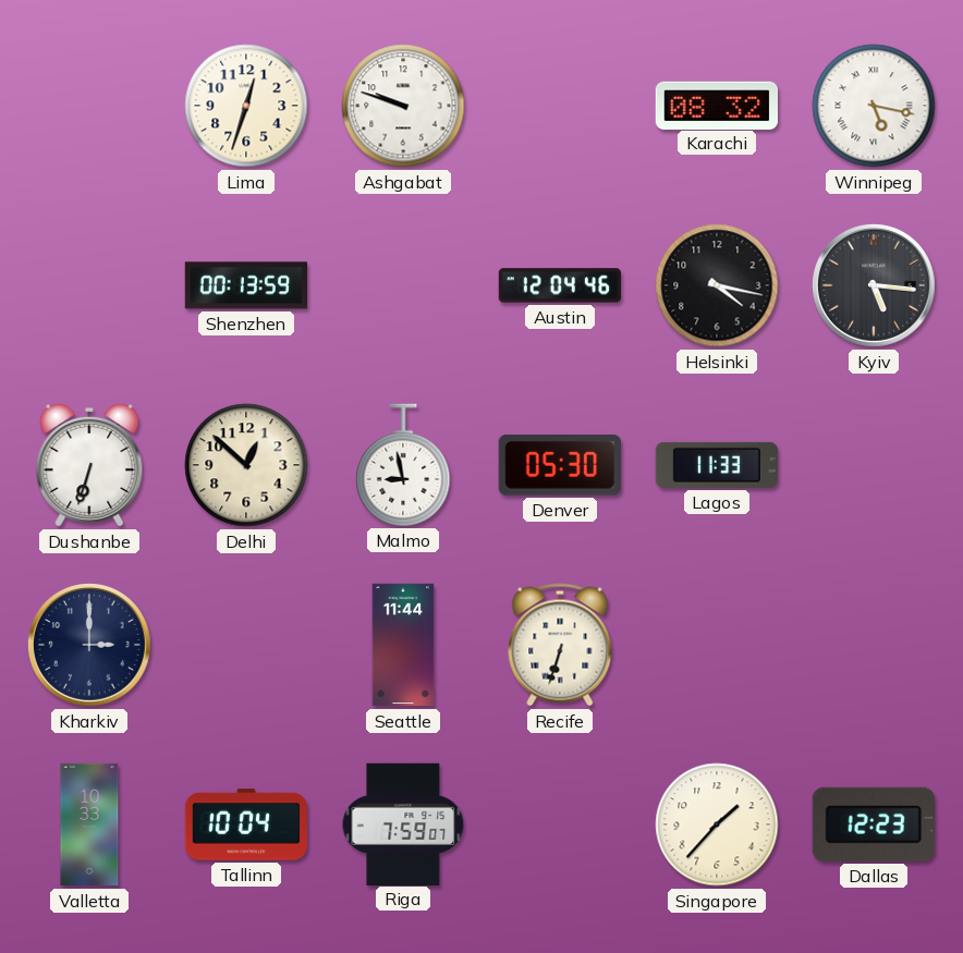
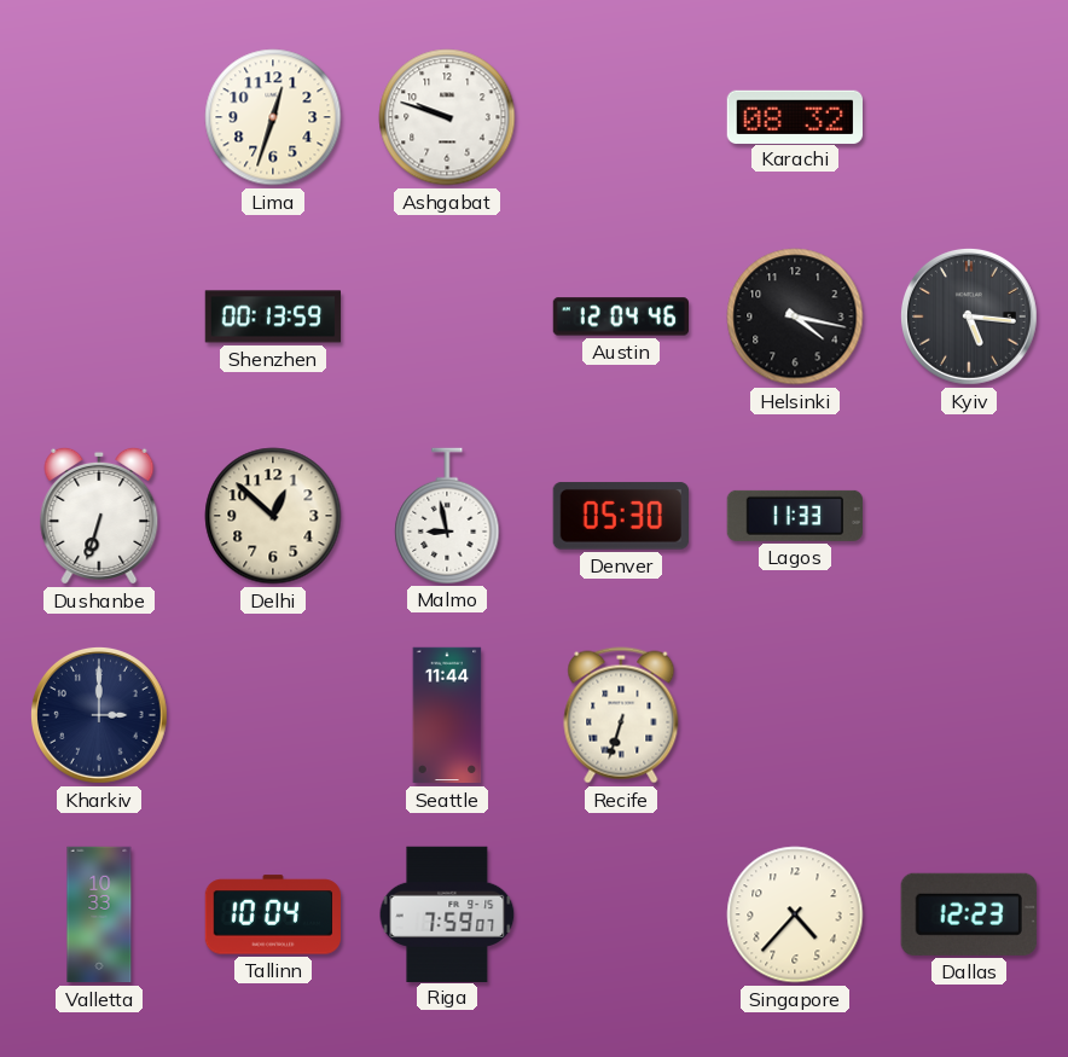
Winnipeg: 5:17 -> none
Singapore: 1:37 -> 4:37
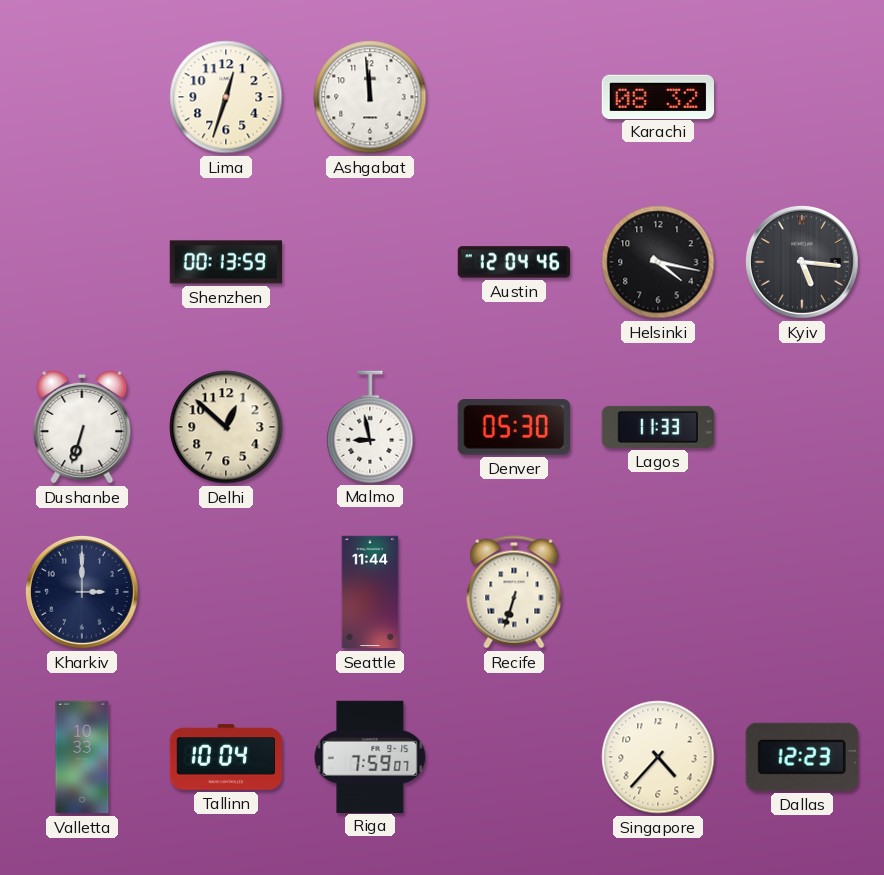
Ashgabat: 9:48 -> 11:59
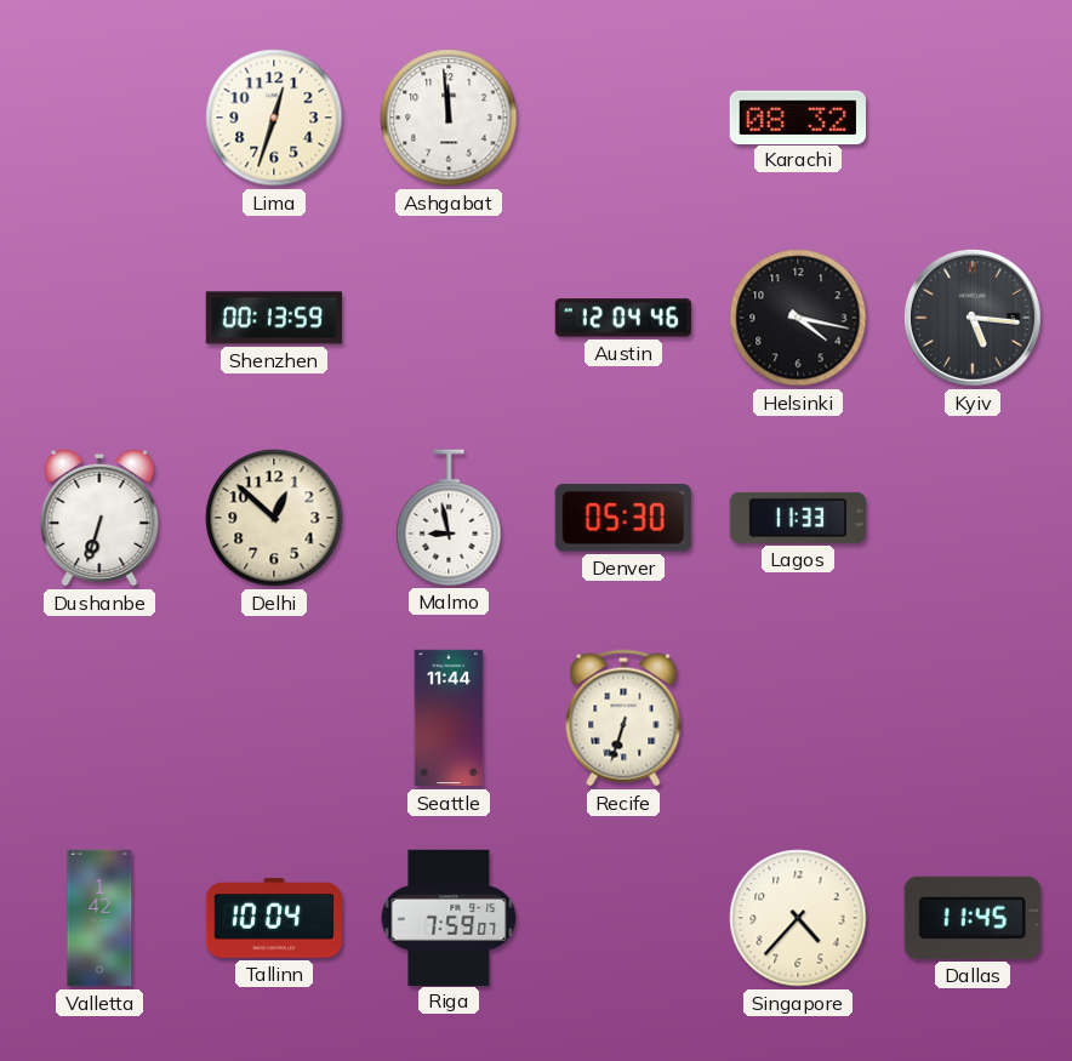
Kharkiv: 3:00 -> none
Valletta: 10:33 -> 1:42
Dallas: 12:23 -> 11:45
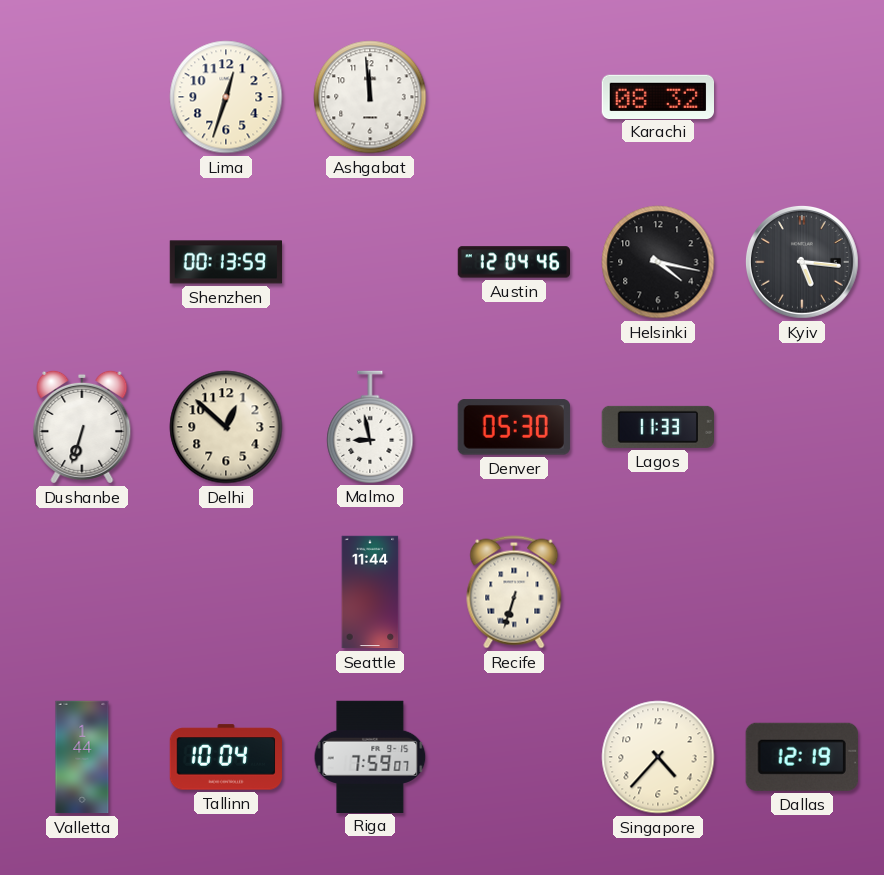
Valletta: 1:42 -> 1:44
Dallas: 11:45 -> 12:19
